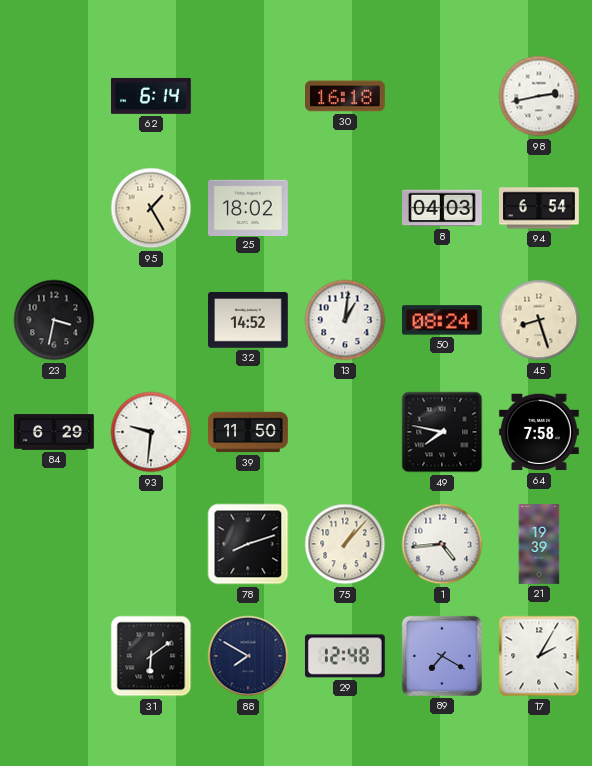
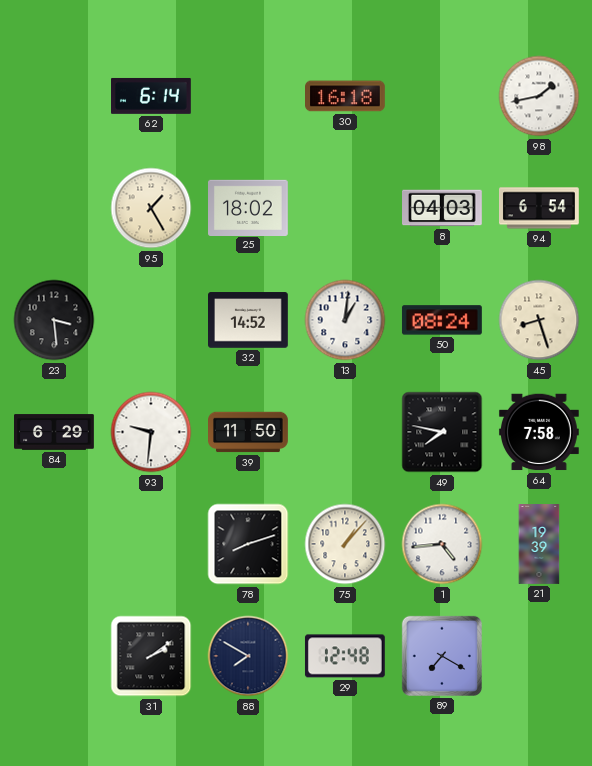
98: 2:43 -> 1:43
23: 3:32 -> 3:29
31: 6:09 -> 2:09
17: 2:05 -> none
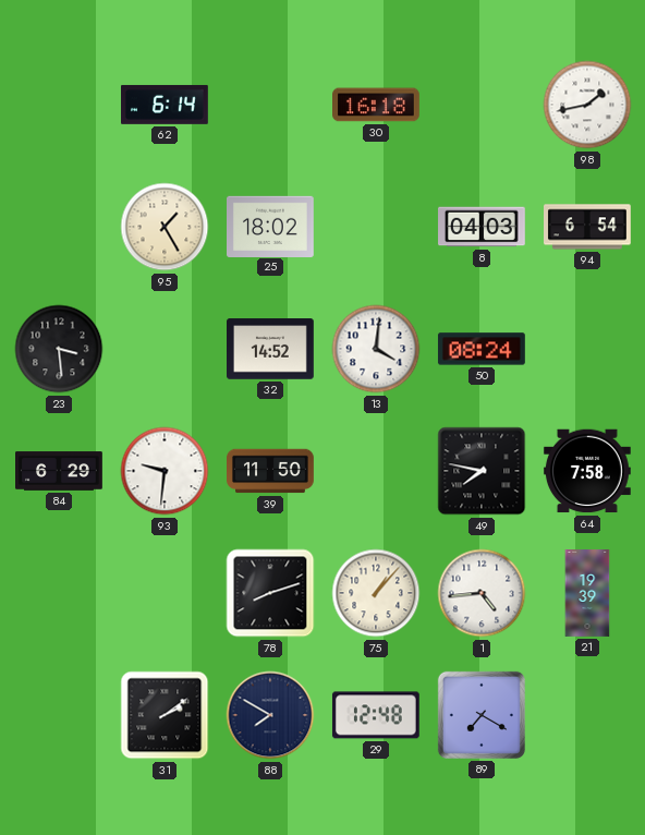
13: 1:01 -> 4:01
45: 8:27 -> none
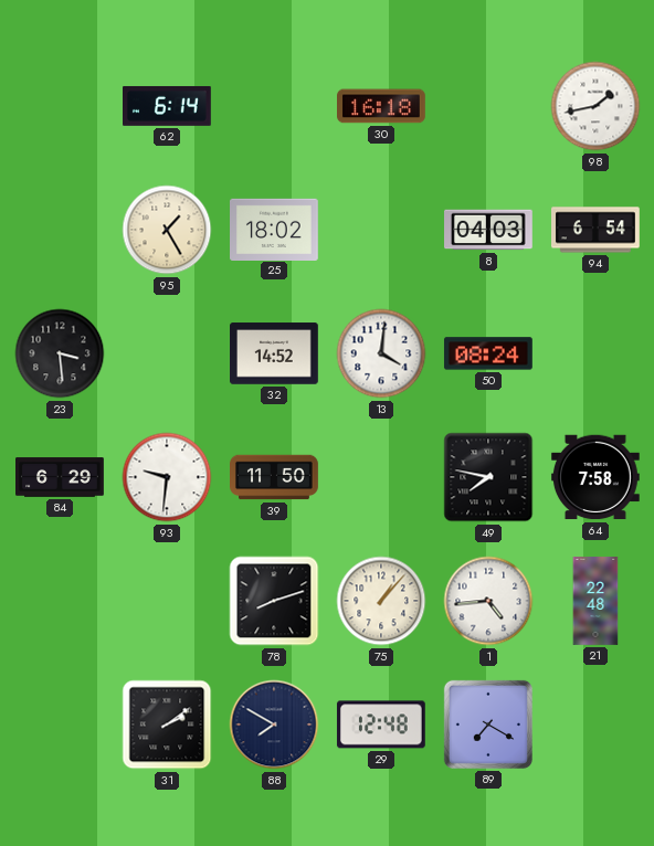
21: 19:39 -> 22:48
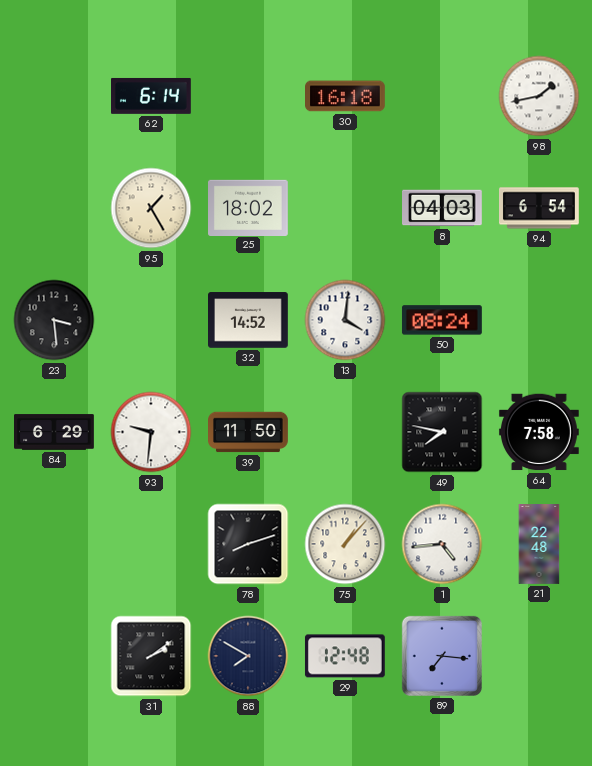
89: 7:20 -> 7:16
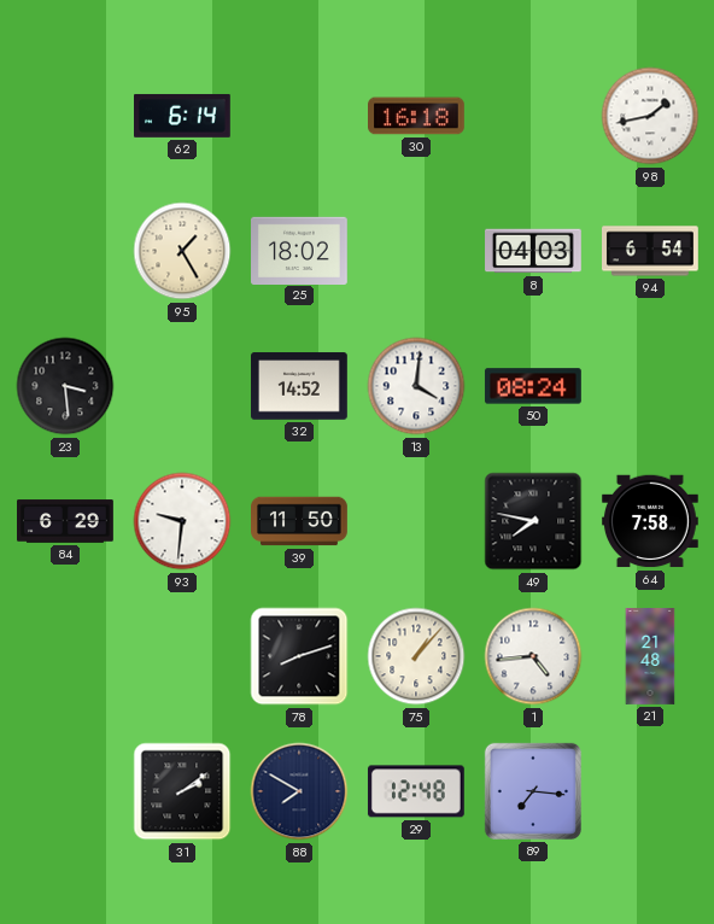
21: 22:48 -> 21:48
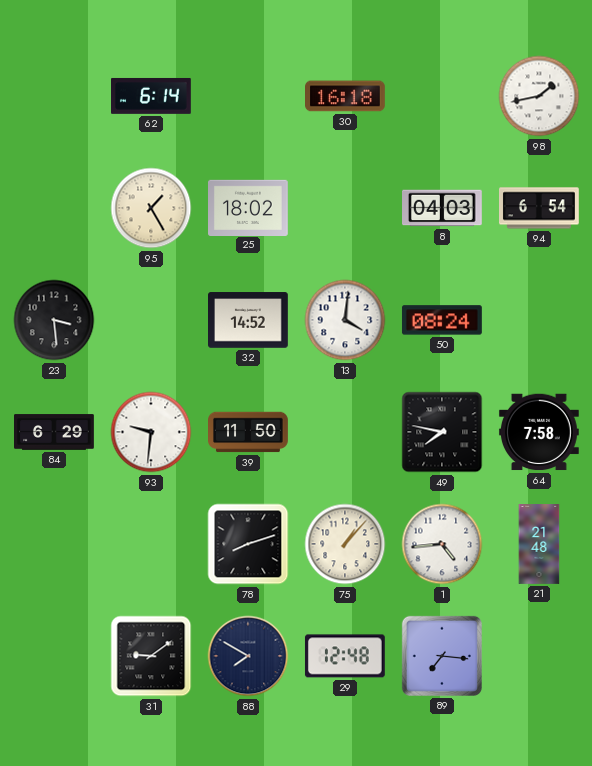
31: 2:09 -> 9:09
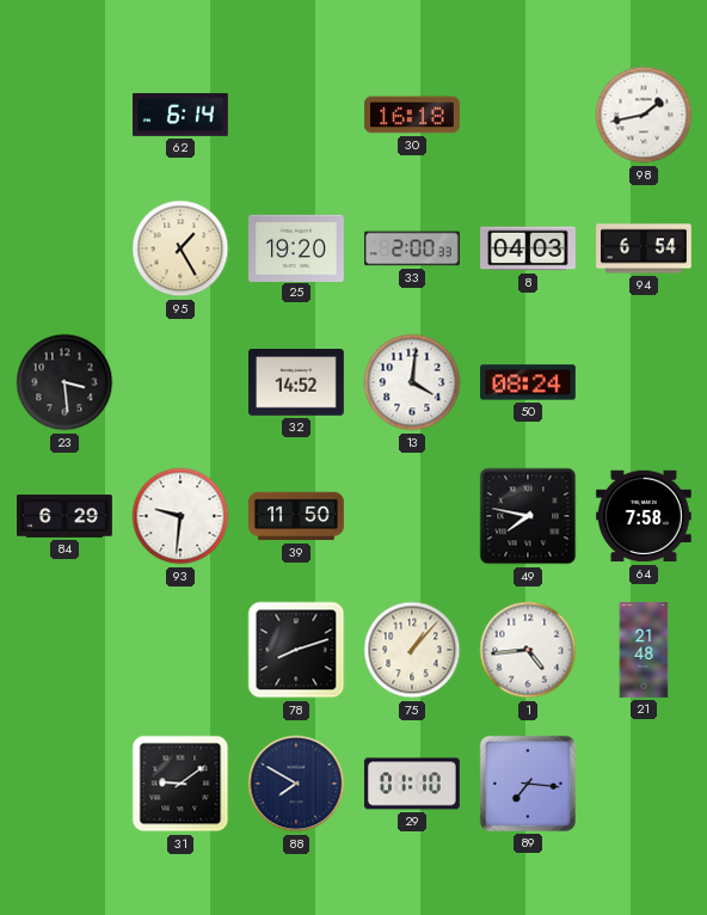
25: 18:02 -> 19:20
33: none -> 2:00
29: 12:48 -> 01:10
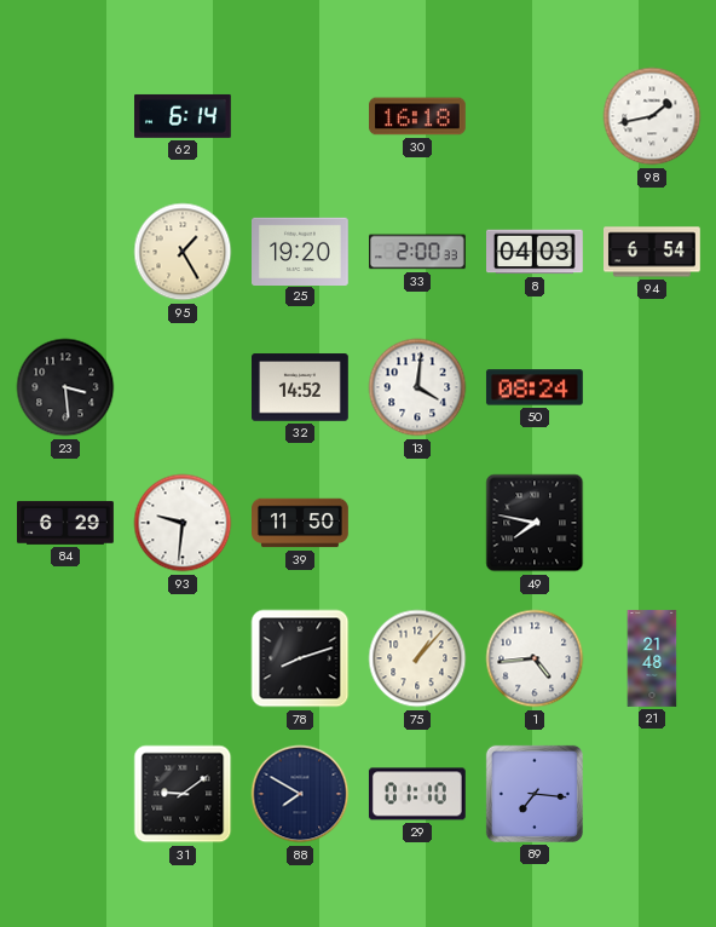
64: 7:58 -> none
